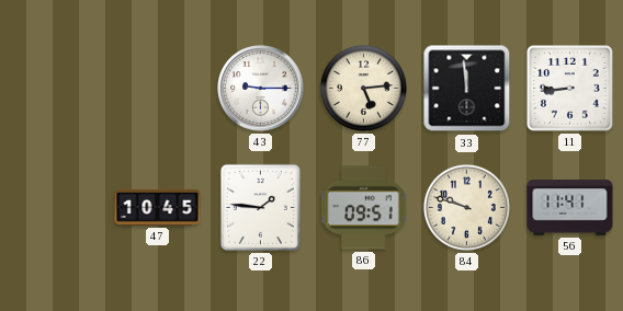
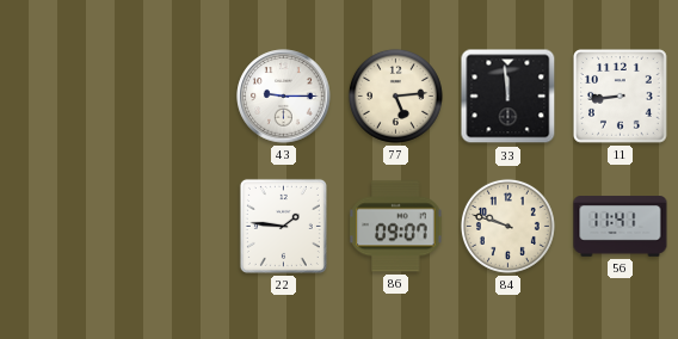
47: 10:45 -> none
86: 09:51 -> 09:07
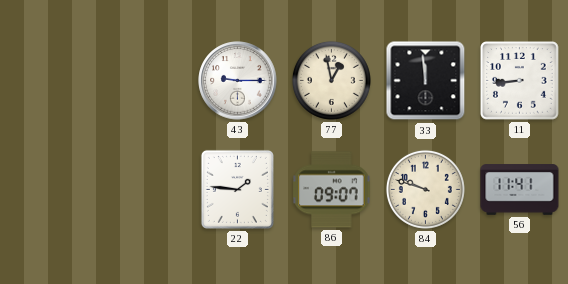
77: 5:14 -> 12:58
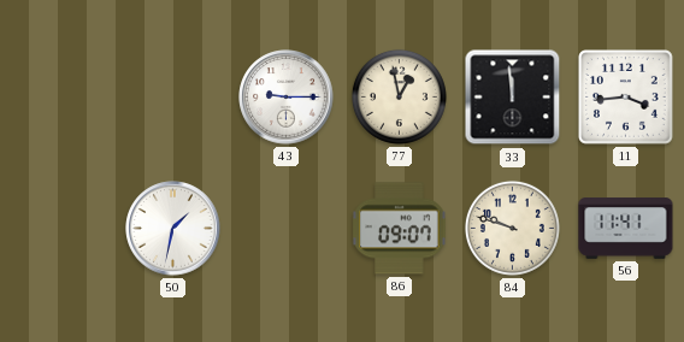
11: 8:44 -> 3:44
50: none -> 1:32
22: 1:46 -> none
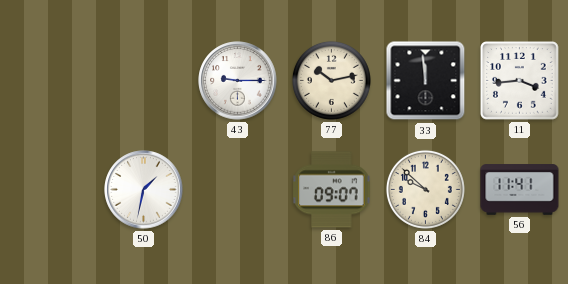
77: 12:58 -> 10:13
84: 9:48 -> 9:52
